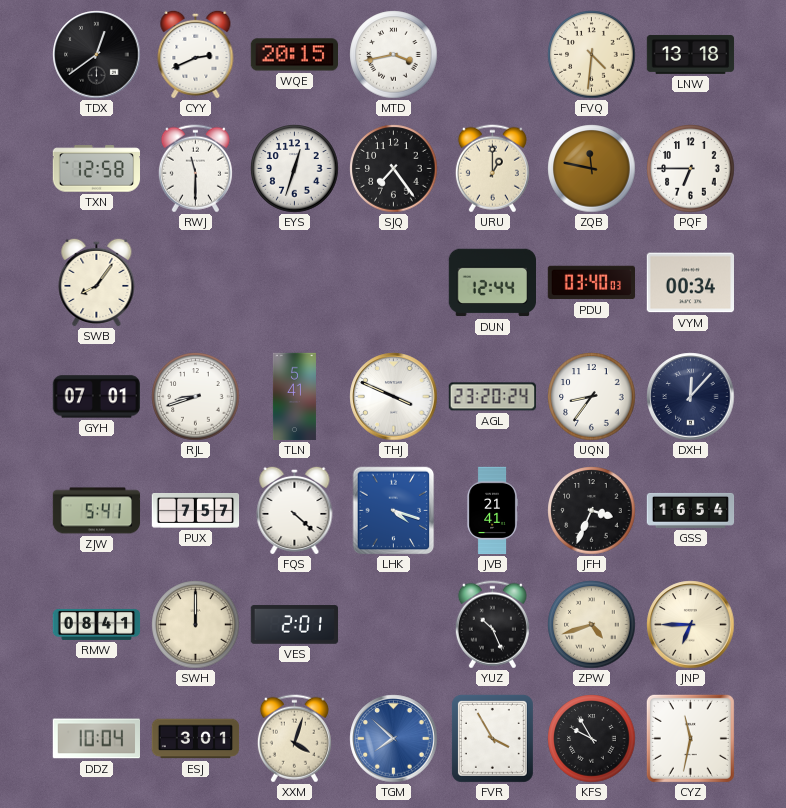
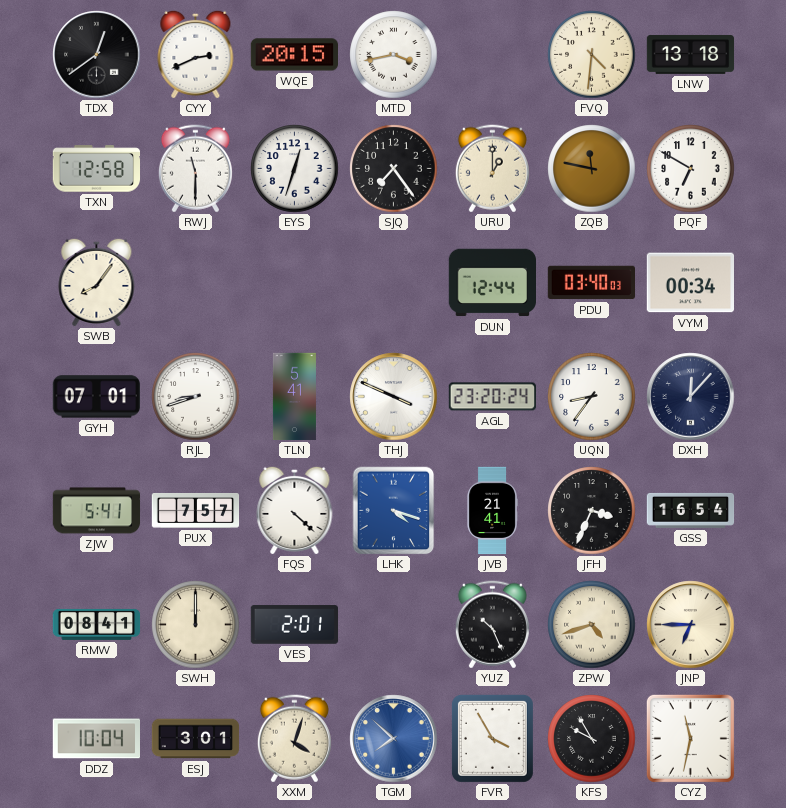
PQF: 6:45 -> 6:50
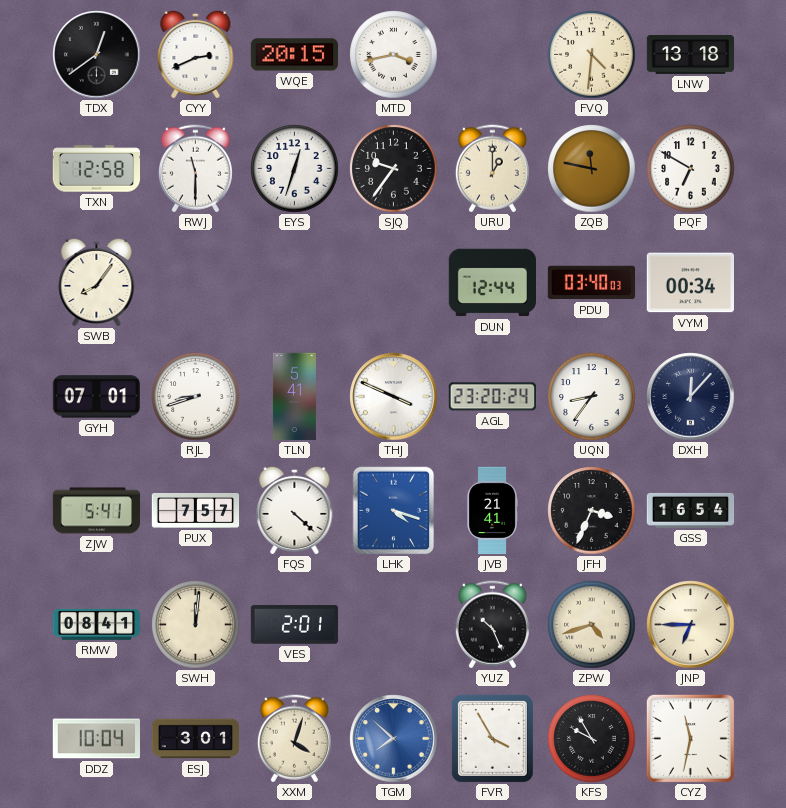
SJQ: 7:24 -> 9:36
SWH: 12:00 -> 12:01
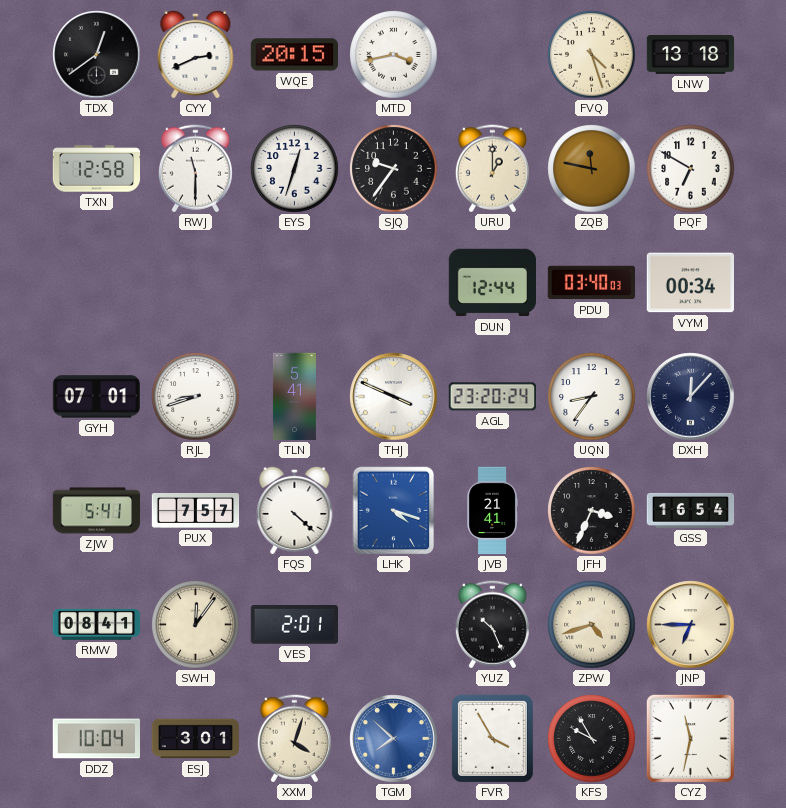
FVQ: 4:31 -> 4:27
SWB: 8:06 -> none
SWH: 12:01 -> 12:06
